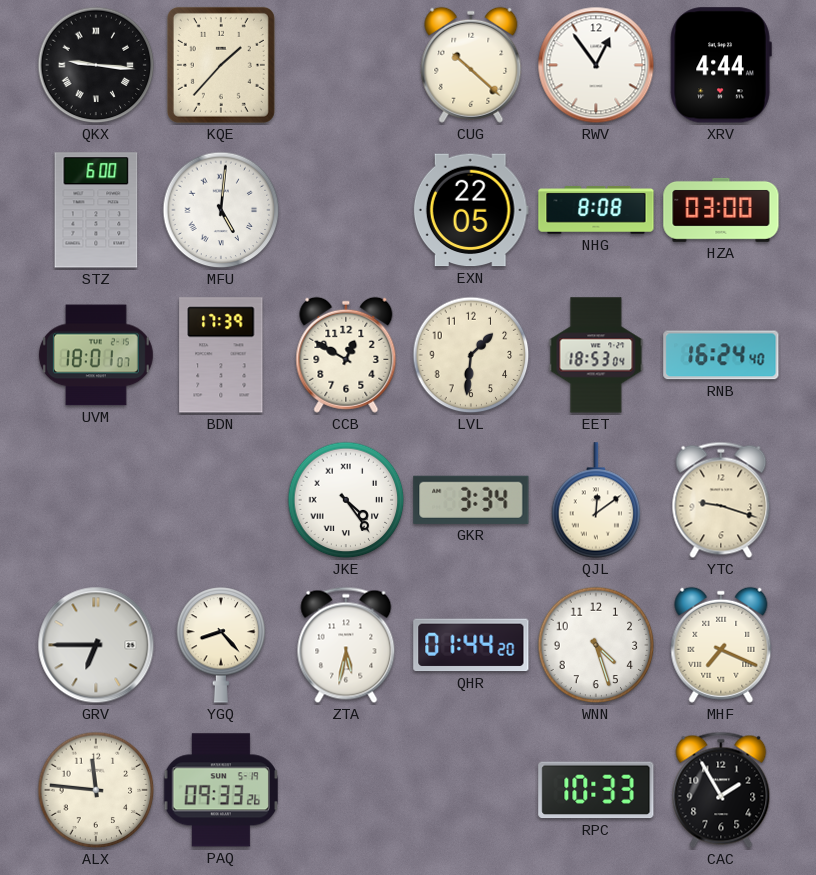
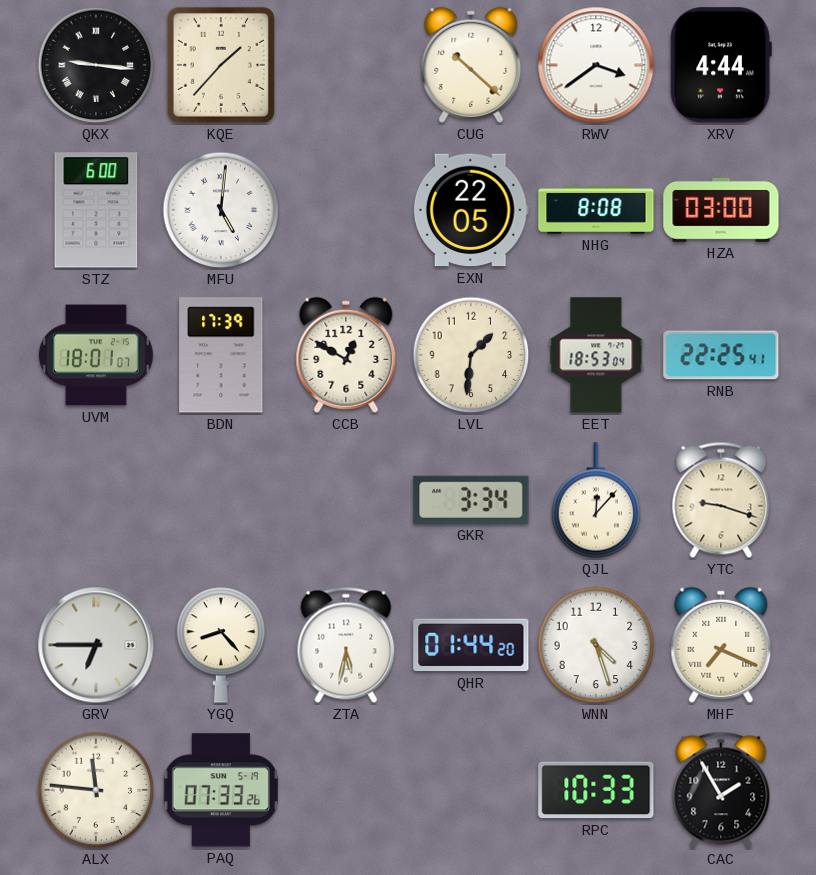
RWV: 12:54 -> 3:39
RNB: 16:24 -> 22:25
JKE: 4:24 -> none
QJL: 12:09 -> 12:07
PAQ: 09:33 -> 07:33
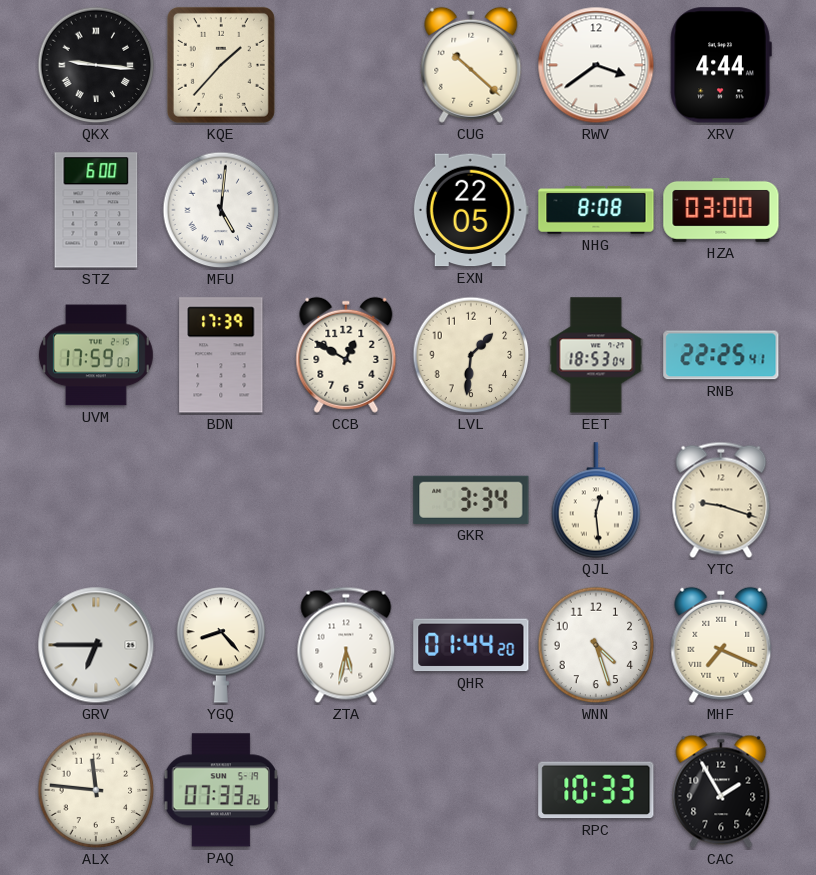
UVM: 18:01 -> 17:59
QJL: 12:07 -> 12:29
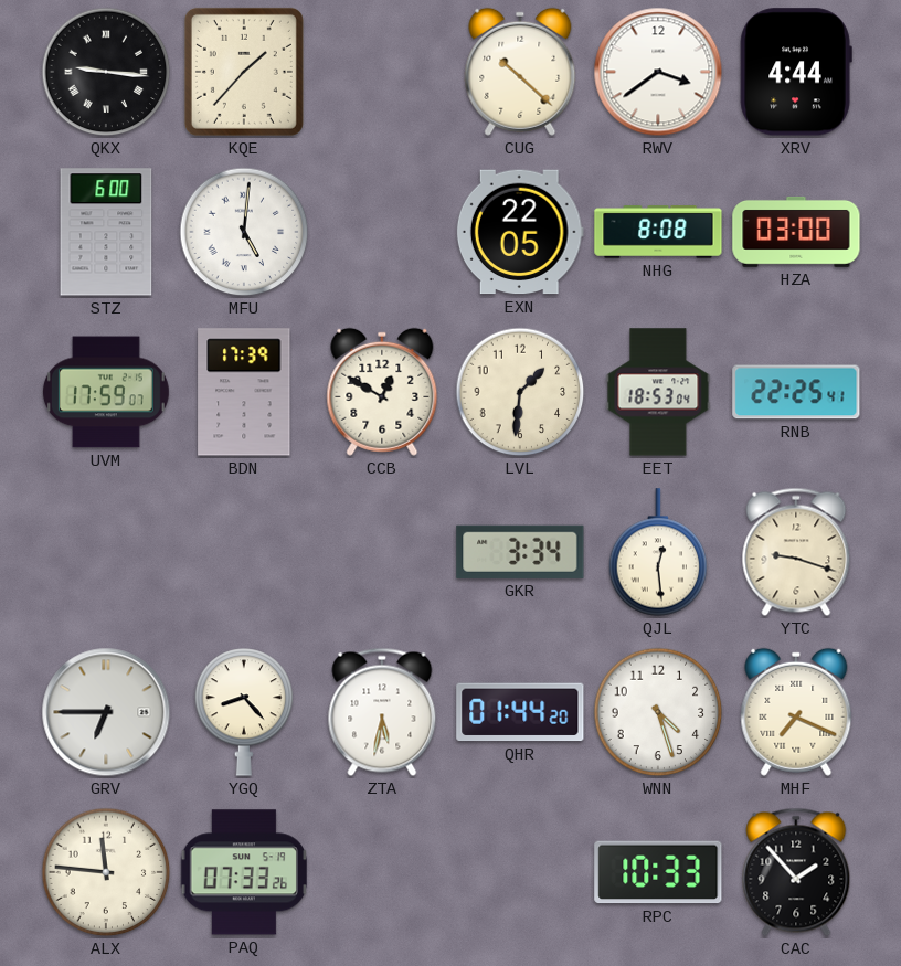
CAC: 1:55 -> 1:53
